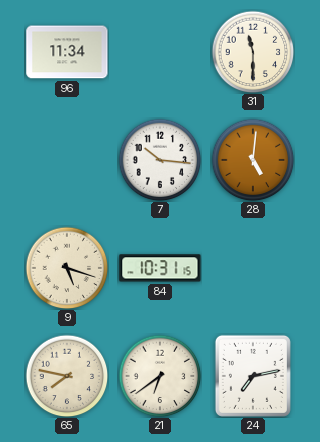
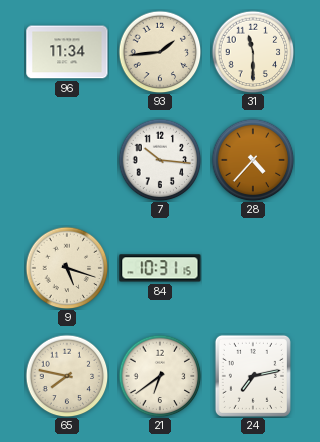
93: none -> 1:44
28: 5:01 -> 4:37
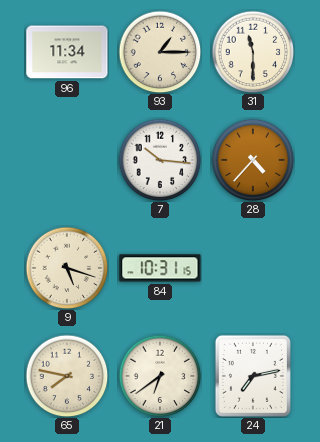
93: 1:44 -> 1:15
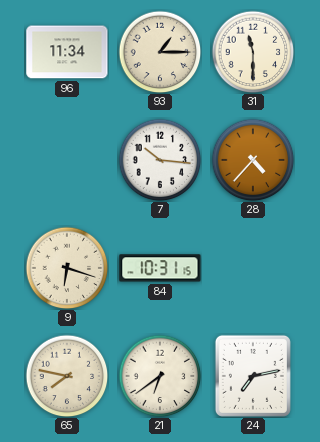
9: 5:18 -> 6:18
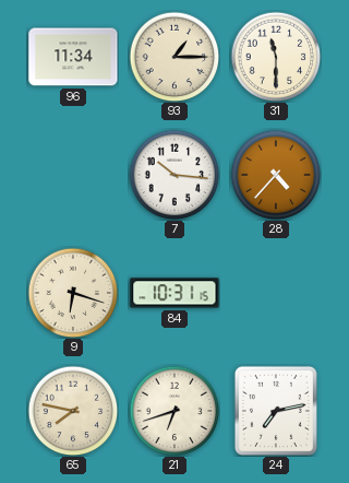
21: 6:39 -> 6:42
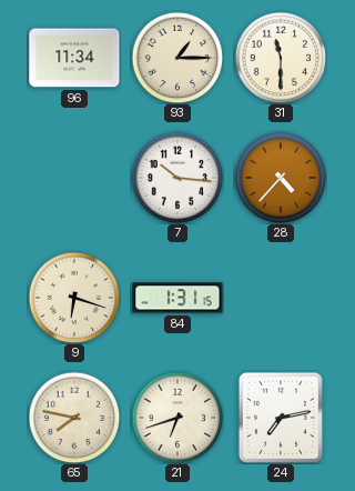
84: 10:31 -> 1:31
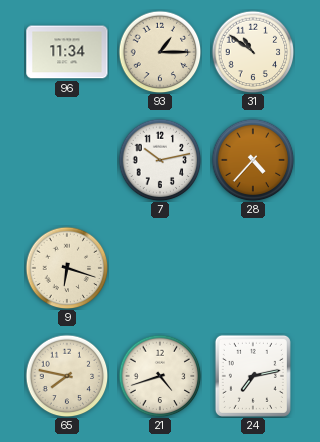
31: 11:30 -> 10:51
7: 10:16 -> 10:13
84: 1:31 -> none
21: 6:42 -> 4:42
